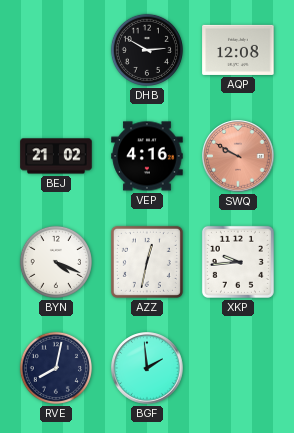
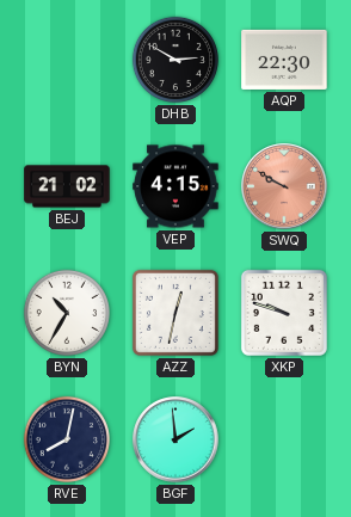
AQP: 12:08 -> 22:30
VEP: 4:16 -> 4:15
BYN: 4:19 -> 10:35
XKP: 9:44 -> 9:48
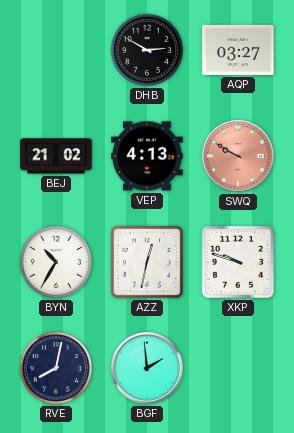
AQP: 22:30 -> 03:27
VEP: 4:15 -> 4:13
